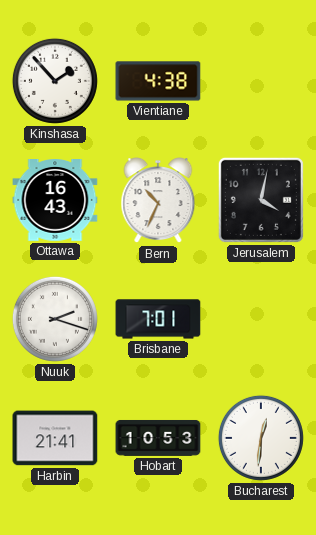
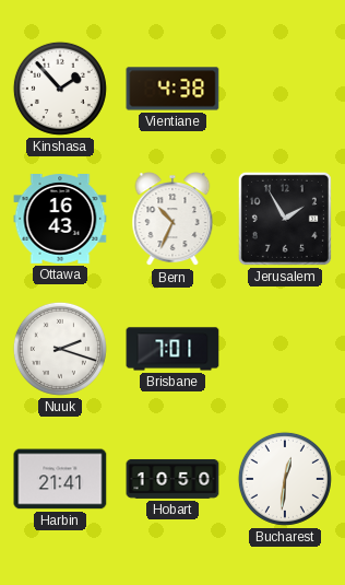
Jerusalem: 4:02 -> 1:55
Hobart: 10:53 -> 10:50
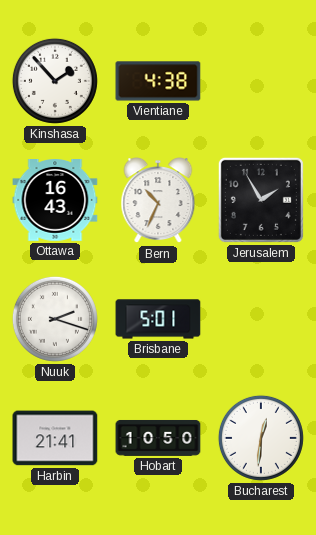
Brisbane: 7:01 -> 5:01
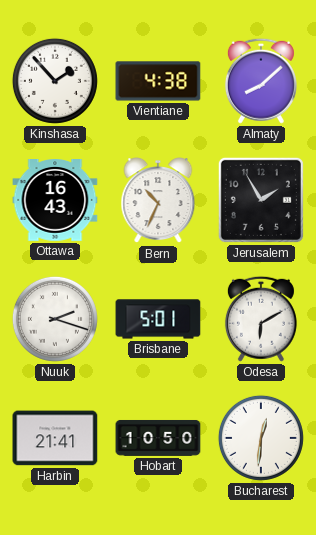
Almaty: none -> 8:08
Odesa: none -> 6:10
